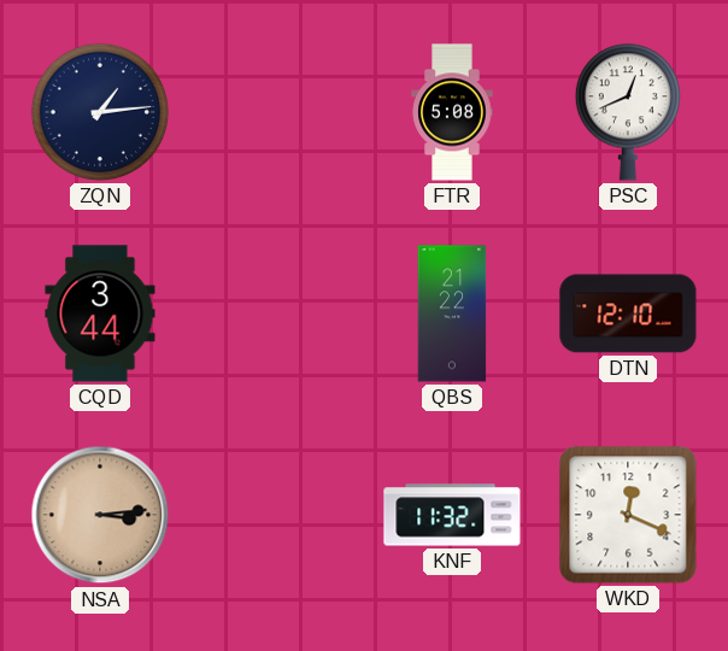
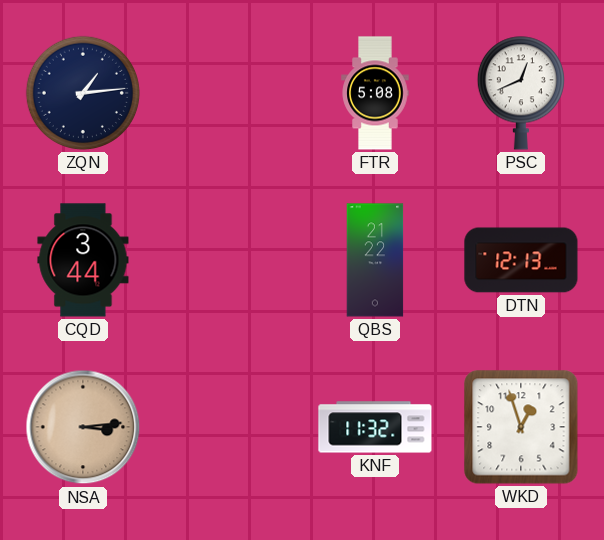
DTN: 12:10 -> 12:13
WKD: 12:19 -> 12:57
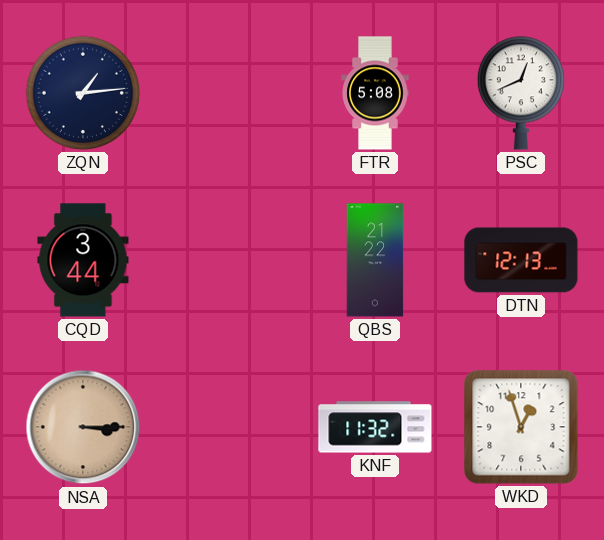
NSA: 3:14 -> 3:15
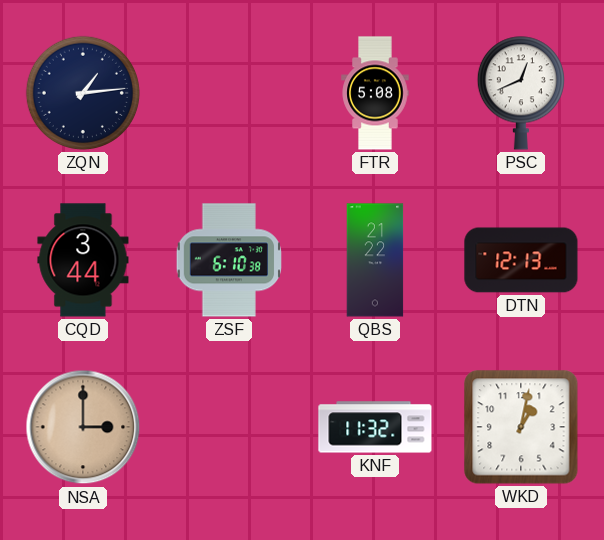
ZSF: none -> 6:10
NSA: 3:15 -> 3:00
WKD: 12:57 -> 1:02
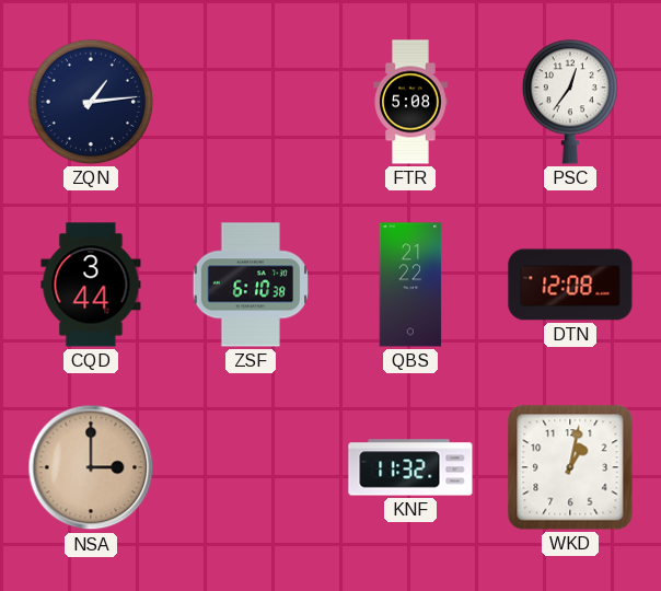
PSC: 12:41 -> 12:36
DTN: 12:13 -> 12:08
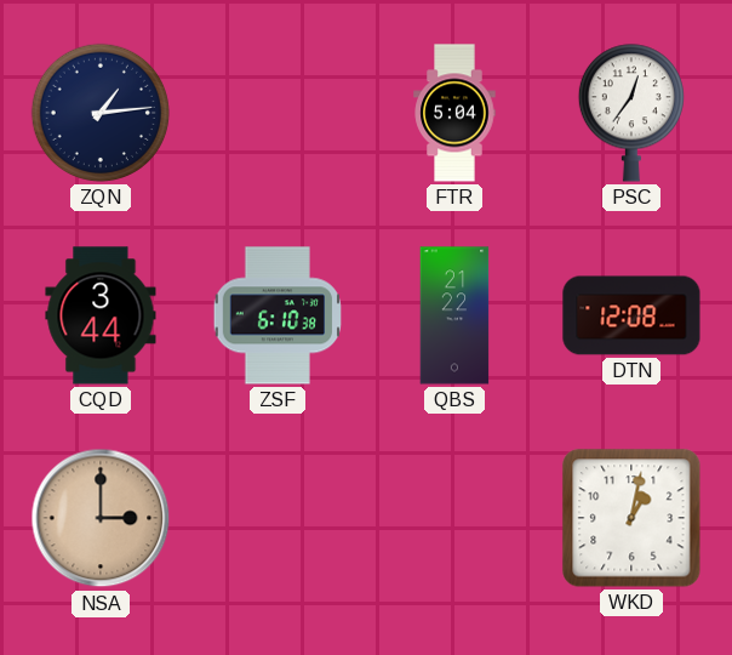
FTR: 5:08 -> 5:04
KNF: 11:32 -> none
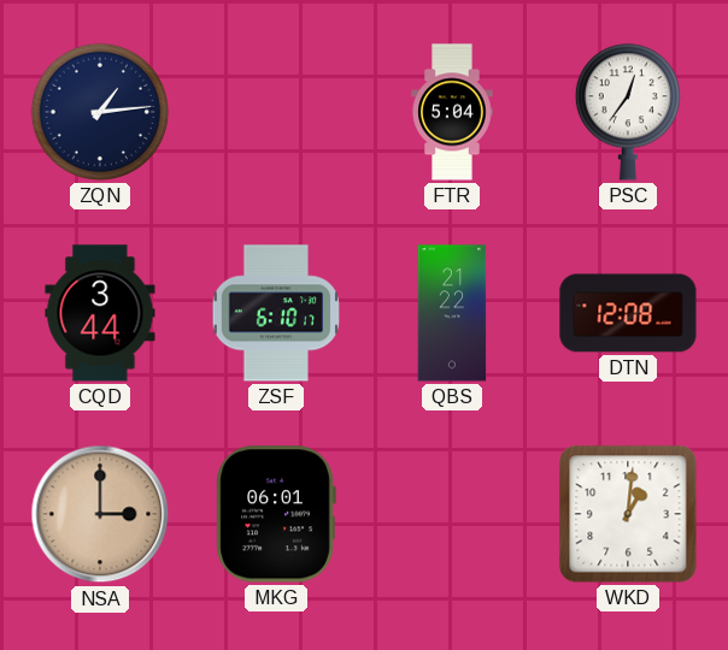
ZSF: 6:10:38 -> 6:10:17
MKG: none -> 06:01
WKD: 1:02 -> 1:01
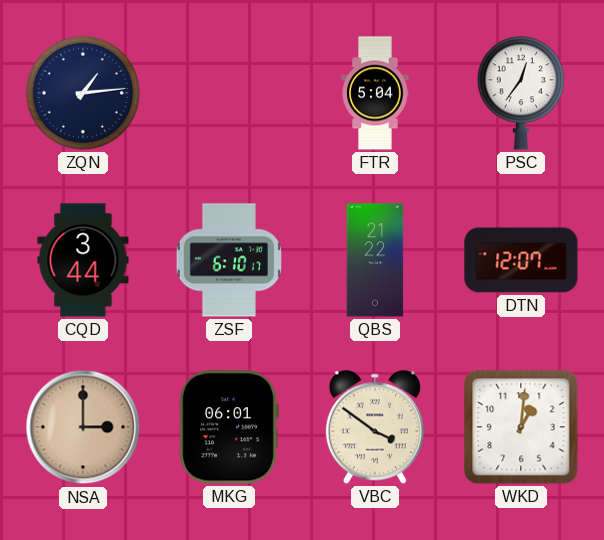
DTN: 12:08 -> 12:07
VBC: none -> 3:51
